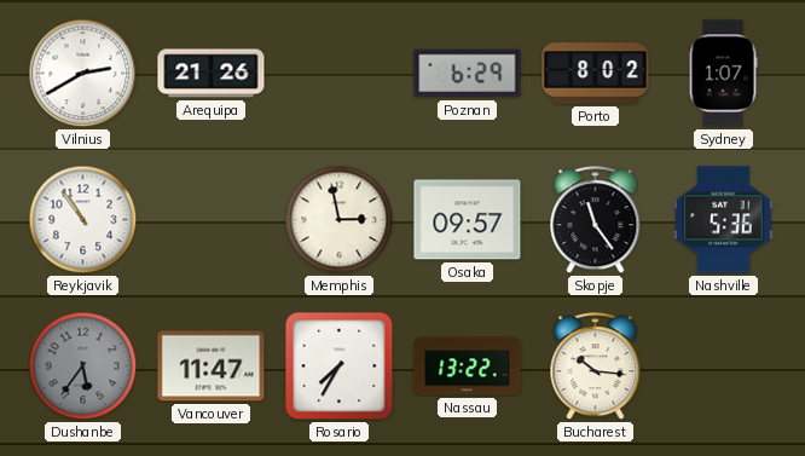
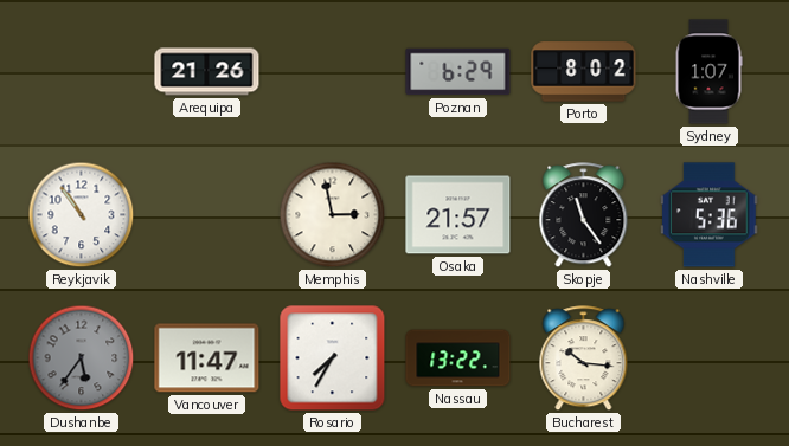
Vilnius: 2:40 -> none
Osaka: 09:57 -> 21:57
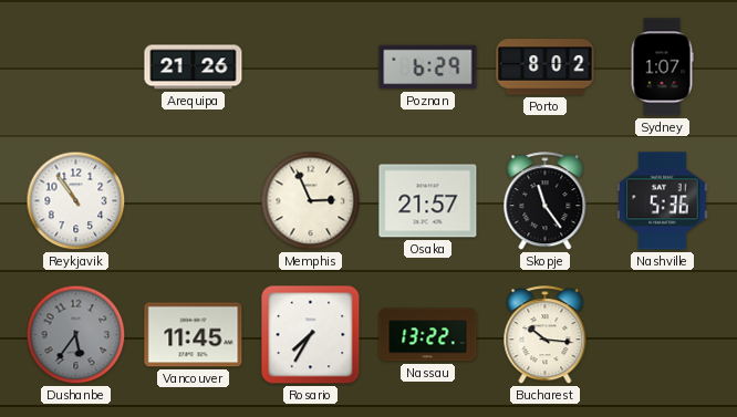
Memphis: 2:58 -> 2:56
Vancouver: 11:47 -> 11:45
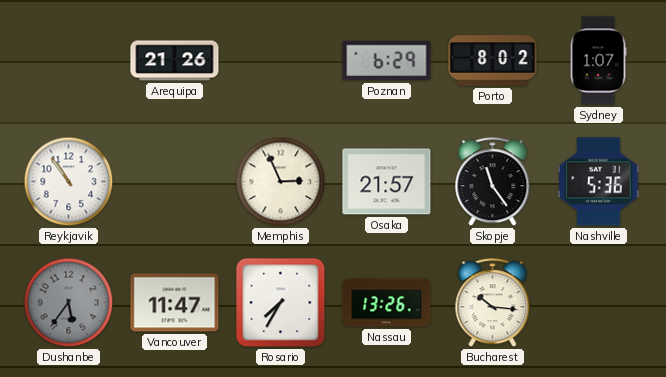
Vancouver: 11:45 -> 11:47
Nassau: 13:22 -> 13:26
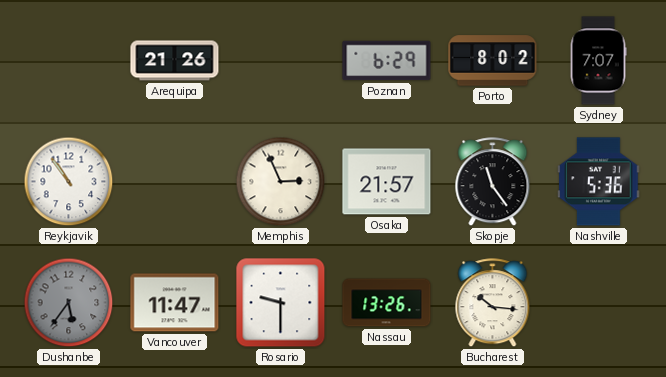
Sydney: 1:07 -> 7:07
Rosario: 7:35 -> 9:30
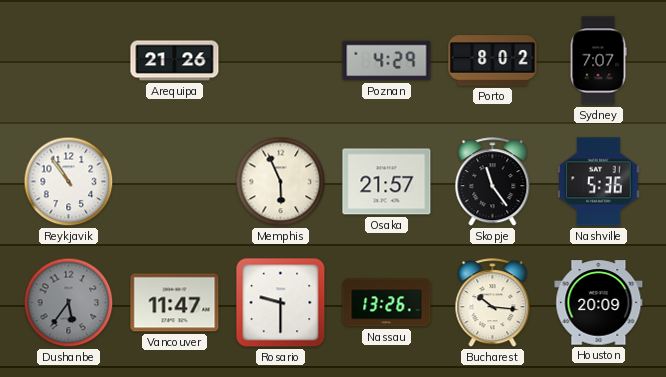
Poznan: 6:29 -> 4:29
Memphis: 2:56 -> 5:56
Houston: none -> 20:09
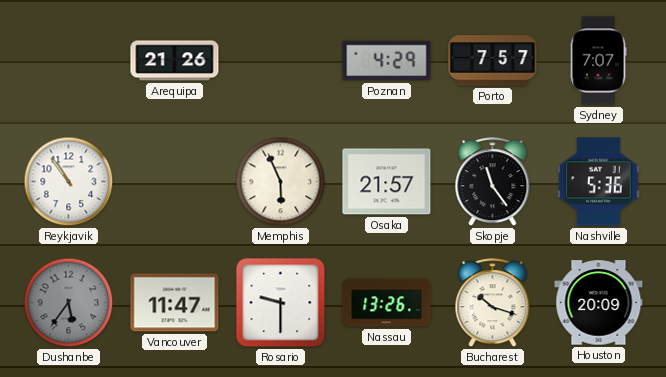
Porto: 8:02 -> 7:57
Bucharest: 10:16 -> 10:18
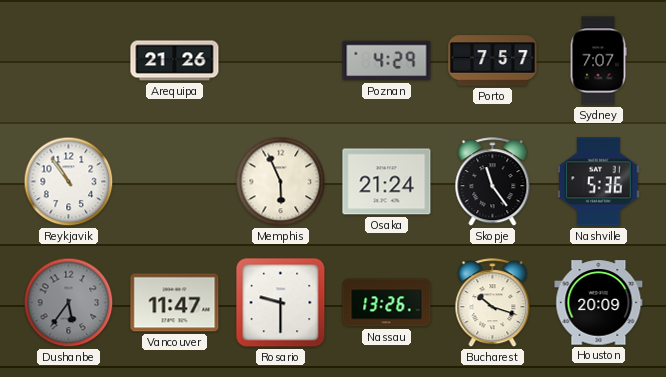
Osaka: 21:57 -> 21:24
